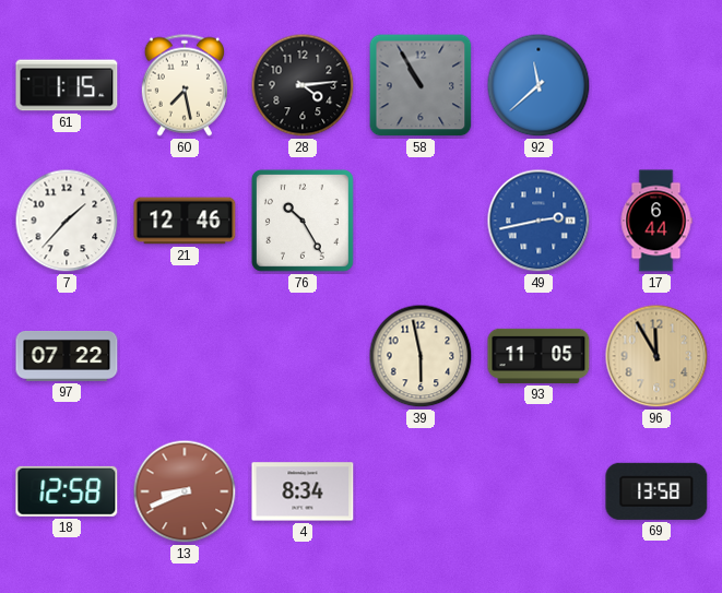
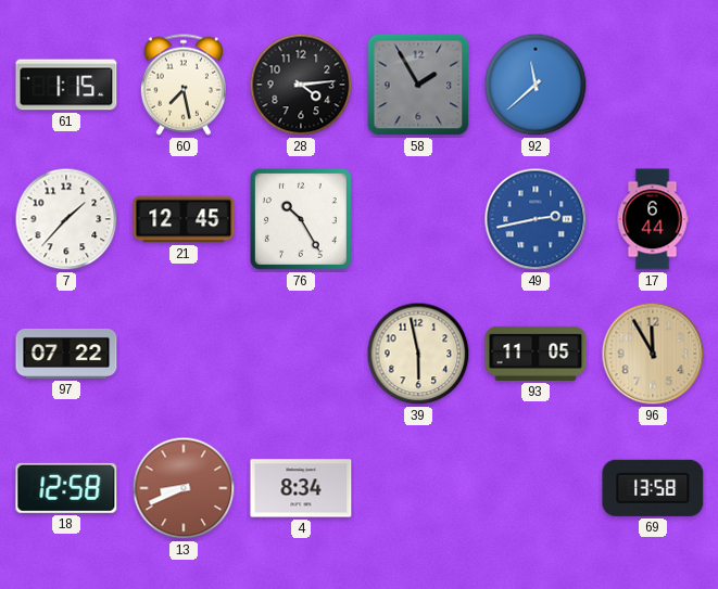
58: 10:55 -> 1:55
21: 12:46 -> 12:45
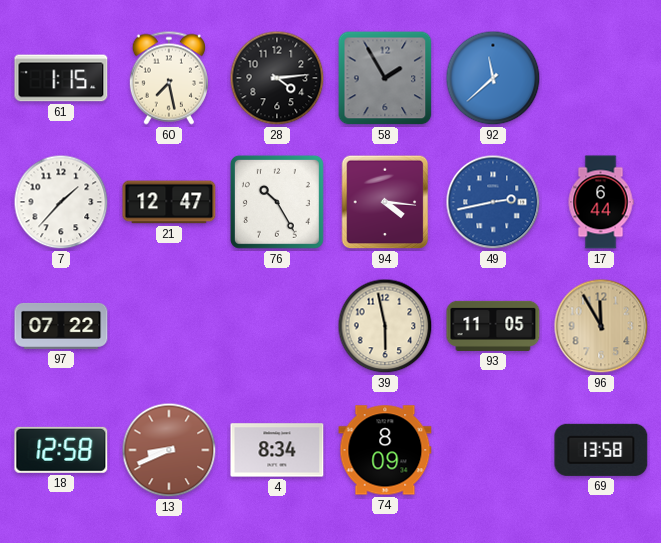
21: 12:45 -> 12:47
94: none -> 4:16
74: none -> 8:09
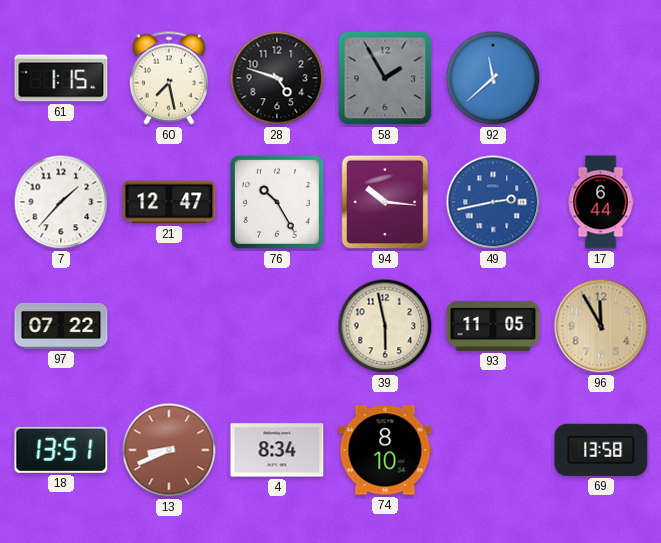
28: 4:14 -> 4:48
94: 4:16 -> 10:16
18: 12:58 -> 13:51
74: 8:09 -> 8:10
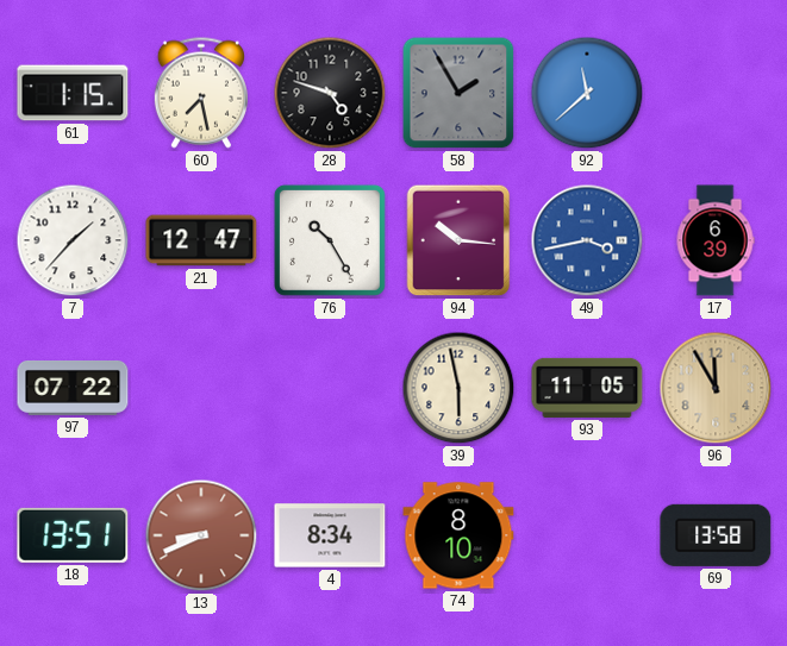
49: 2:43 -> 3:43
17: 6:44 -> 6:39
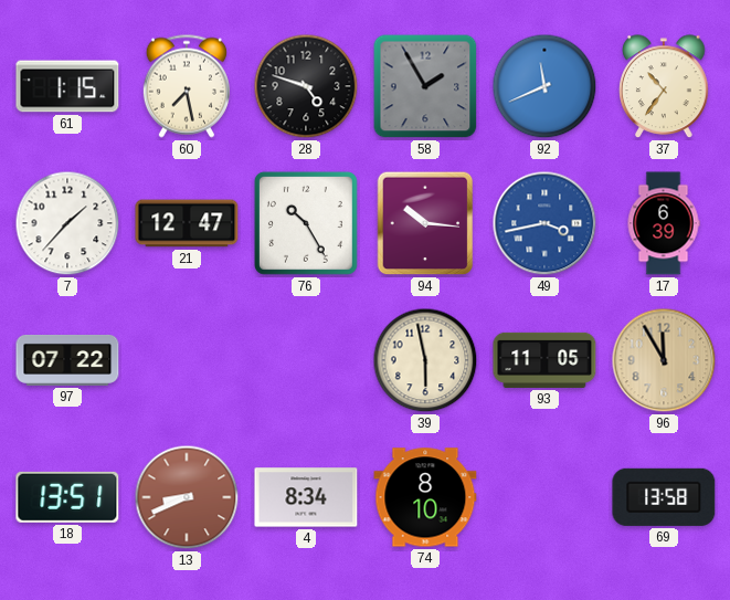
92: 11:38 -> 11:41
37: none -> 10:36
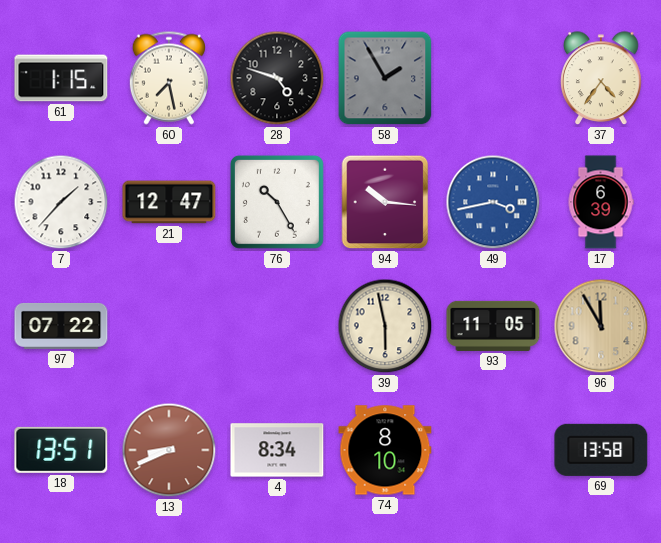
92: 11:41 -> none
37: 10:36 -> 4:36
